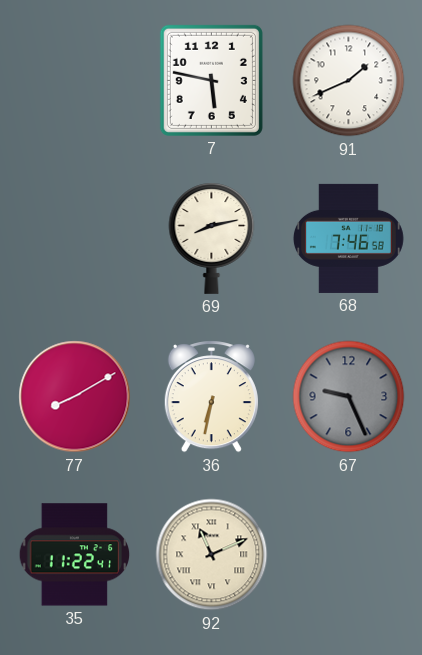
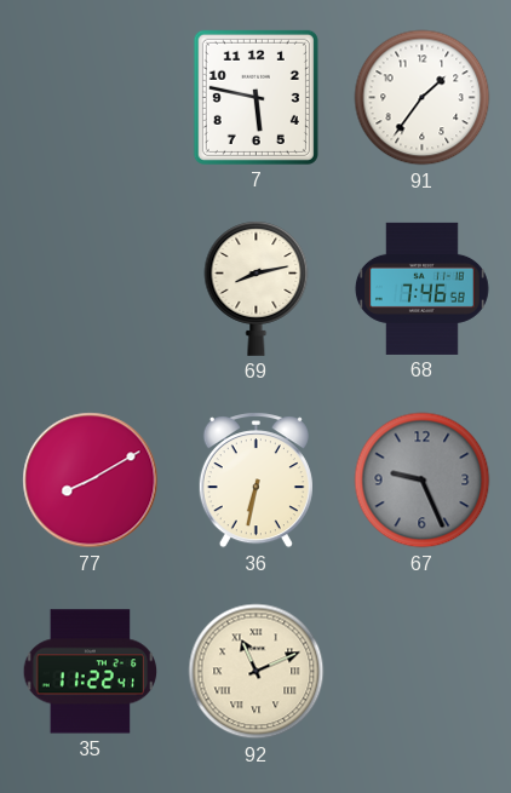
91: 1:41 -> 1:36
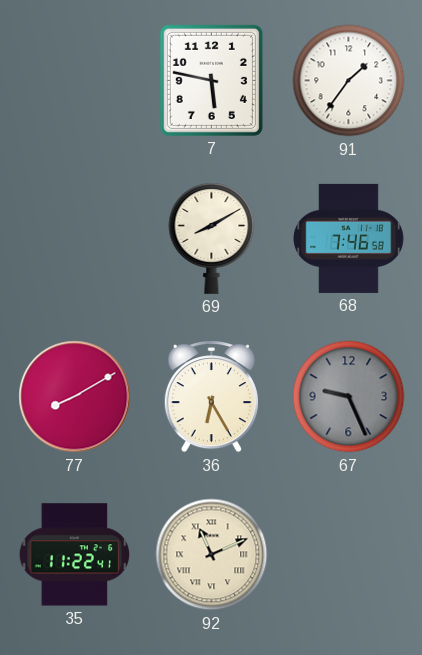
69: 8:13 -> 8:10
36: 6:32 -> 6:25
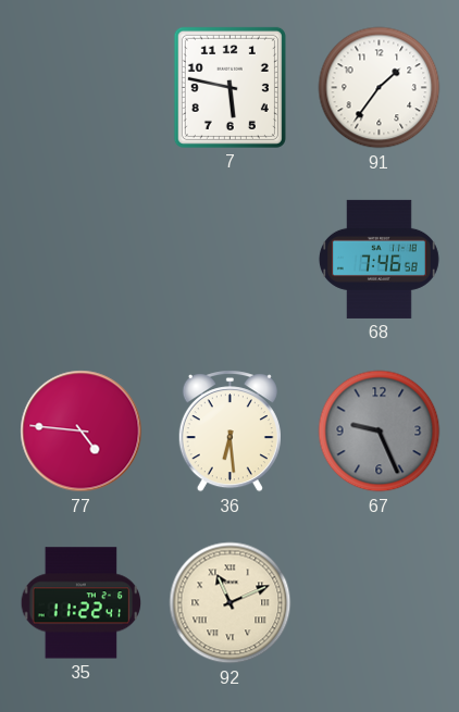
69: 8:10 -> none
77: 8:10 -> 4:46
36: 6:25 -> 6:29
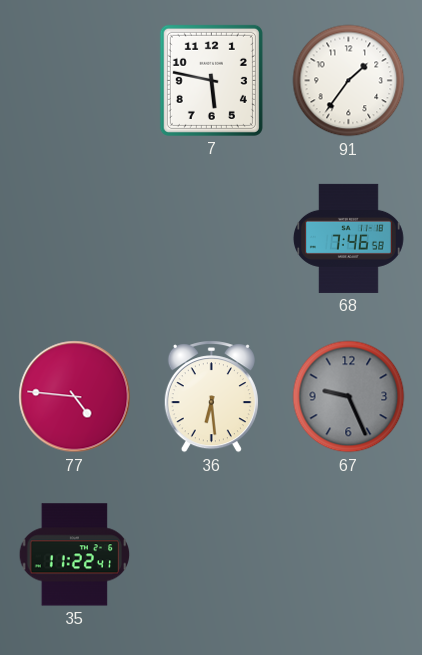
92: 11:11 -> none
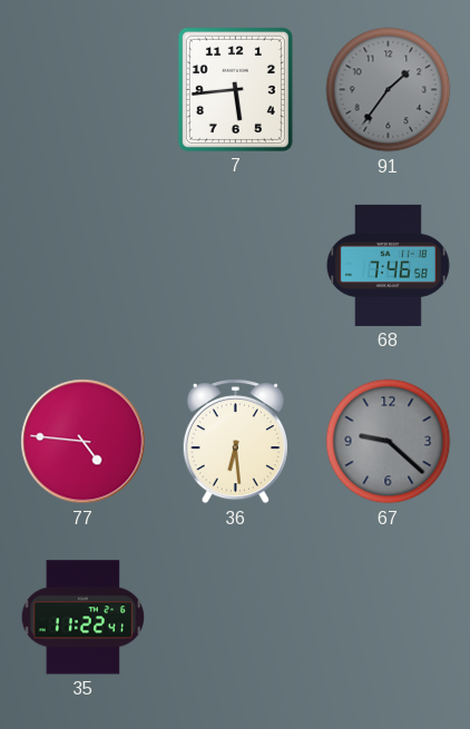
7: 5:47 -> 5:44
91 dial: white -> grey
67: 9:26 -> 9:22
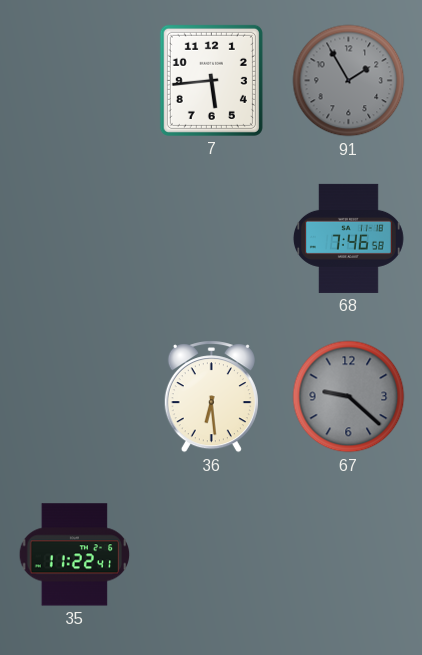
91: 1:36 -> 1:55
77: 4:46 -> none
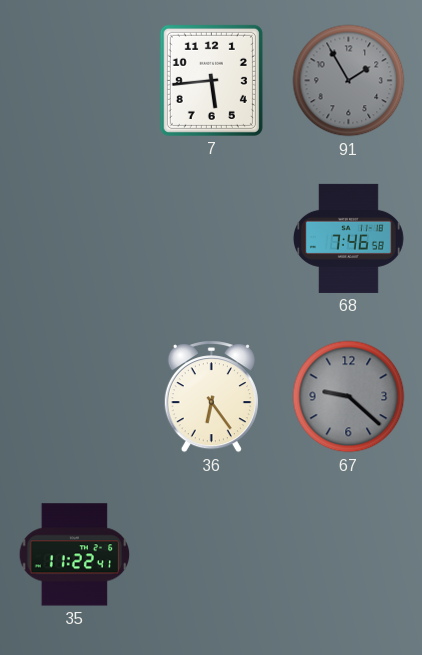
36: 6:29 -> 6:24
